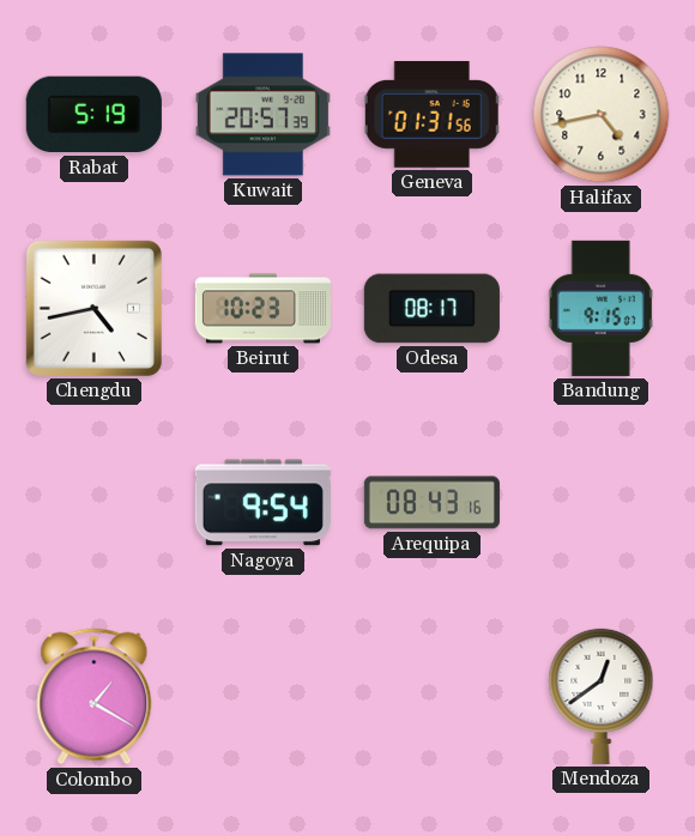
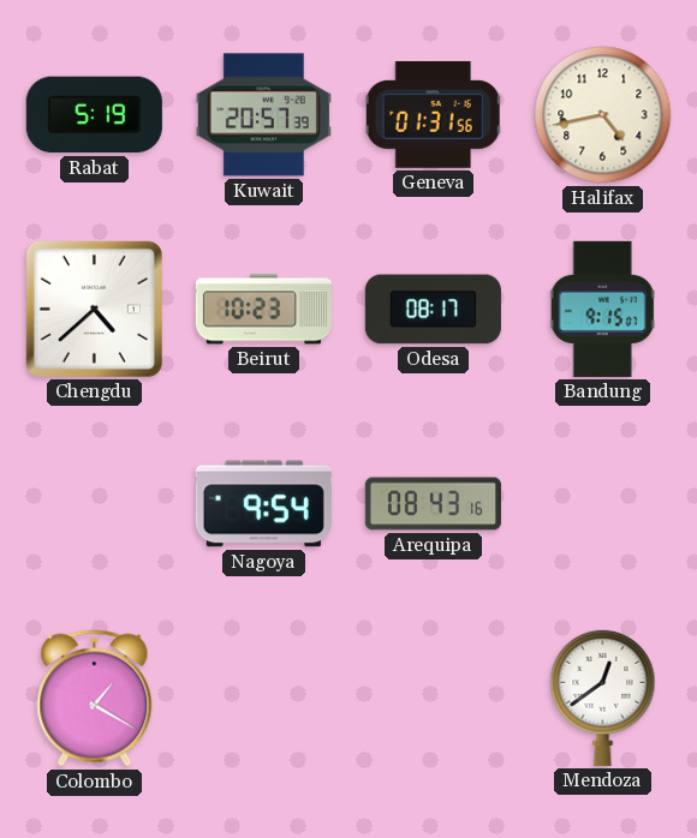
Chengdu: 4:43 -> 4:38
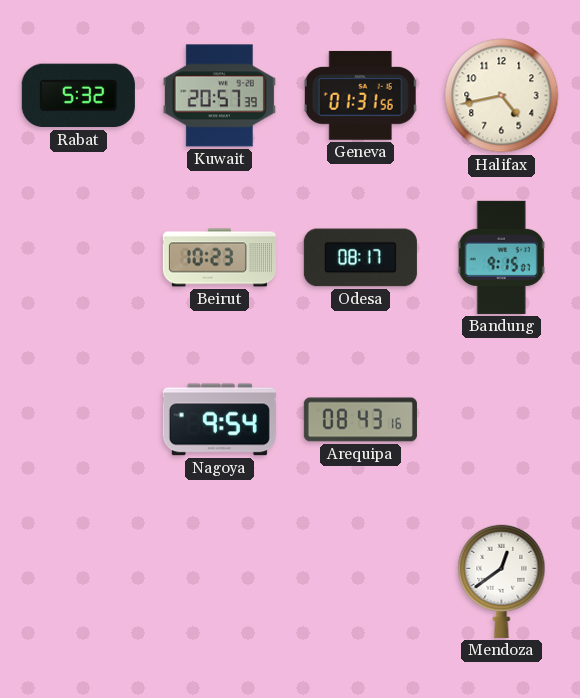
Rabat: 5:19 -> 5:32
Chengdu: 4:38 -> none
Colombo: 1:20 -> none
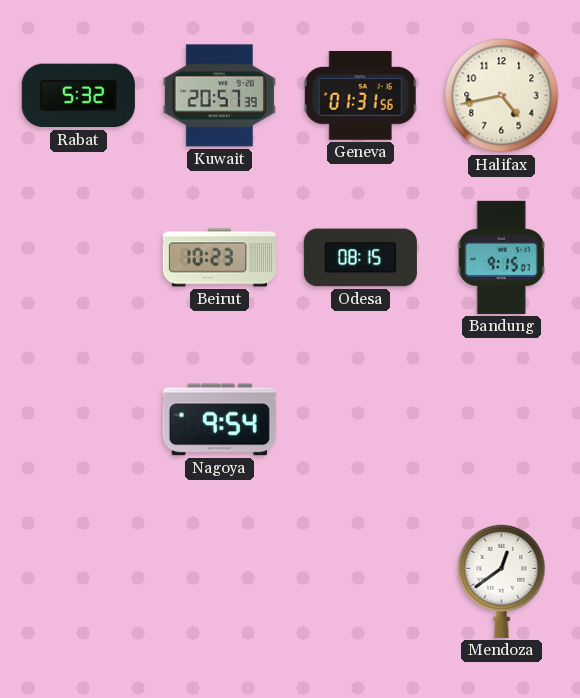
Odesa: 08:17 -> 08:15
Arequipa: 08:43 -> none
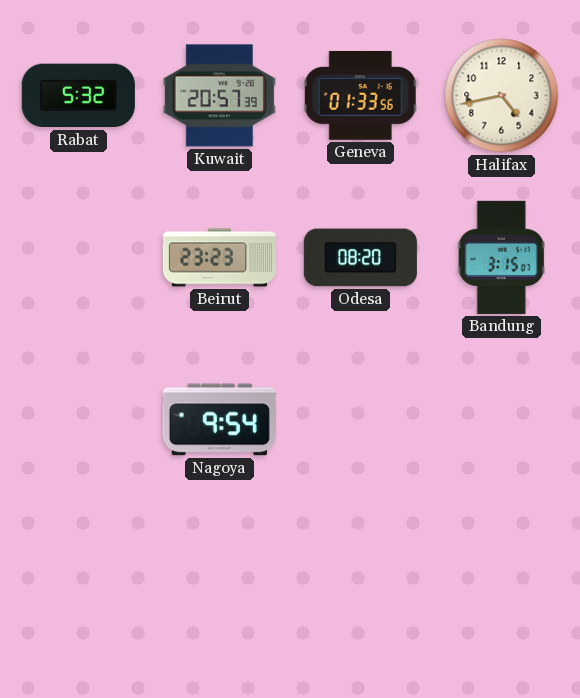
Geneva: 01:31 -> 01:33
Beirut: 10:23 -> 23:23
Odesa: 08:15 -> 08:20
Bandung: 9:15 -> 3:15
Mendoza: 12:39 -> none
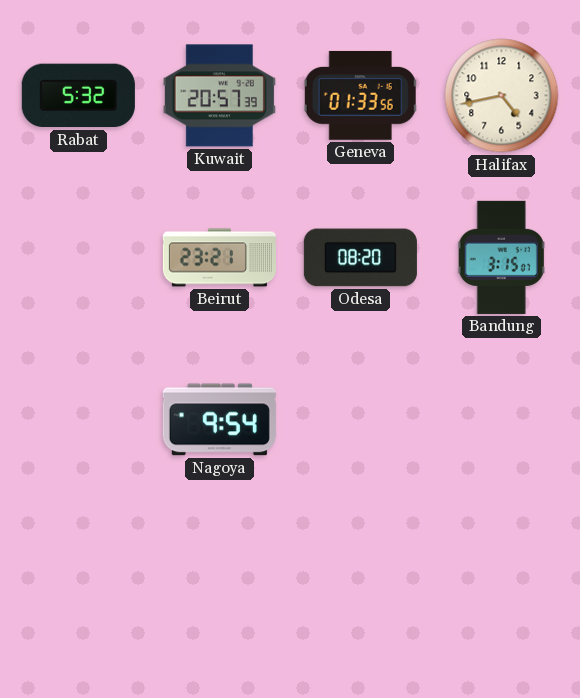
Beirut: 23:23 -> 23:21
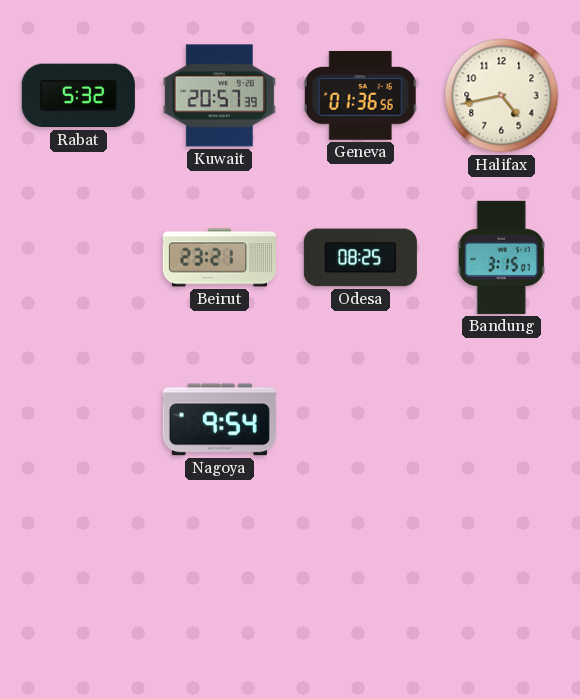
Geneva: 01:33 -> 01:36
Odesa: 08:20 -> 08:25
